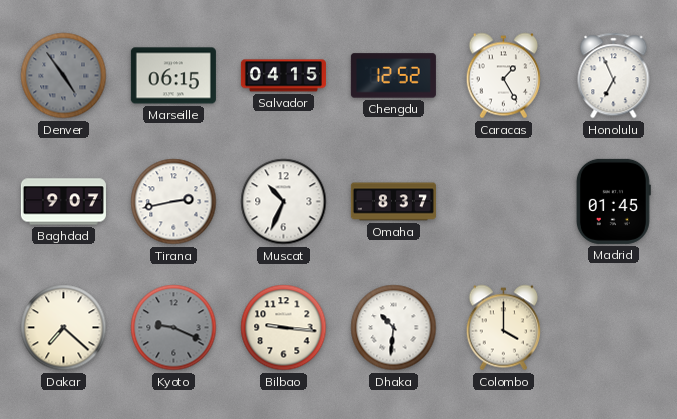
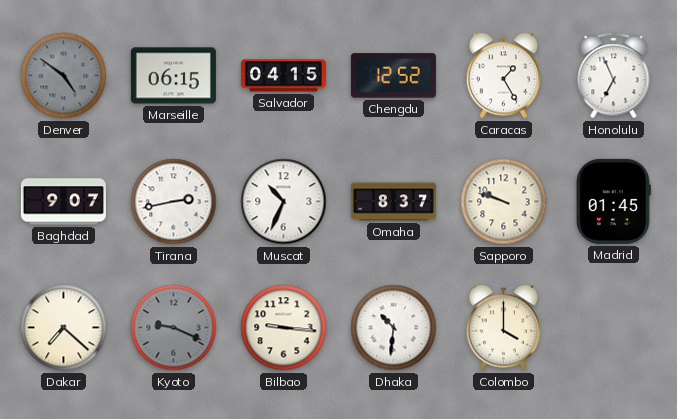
Denver: 4:54 -> 4:51
Sapporo: none -> 9:48
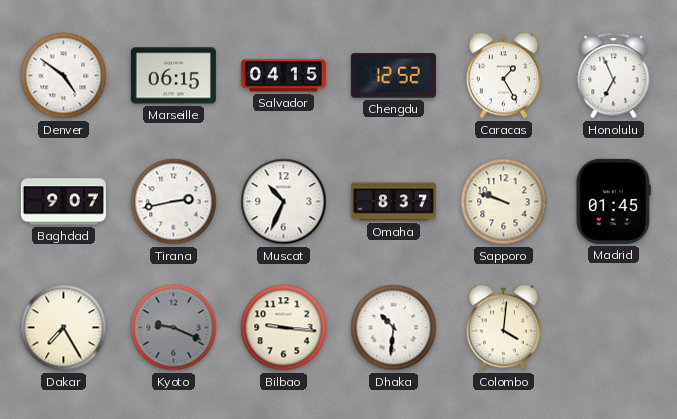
Denver dial: grey -> white
Dakar: 7:22 -> 7:25
Colombo: 4:00 -> 4:01
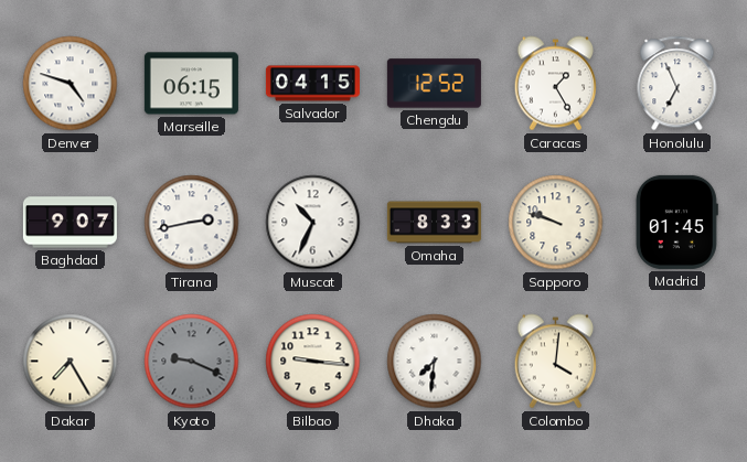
Denver: 4:51 -> 4:48
Omaha: 8:37 -> 8:33
Dhaka: 10:31 -> 7:31
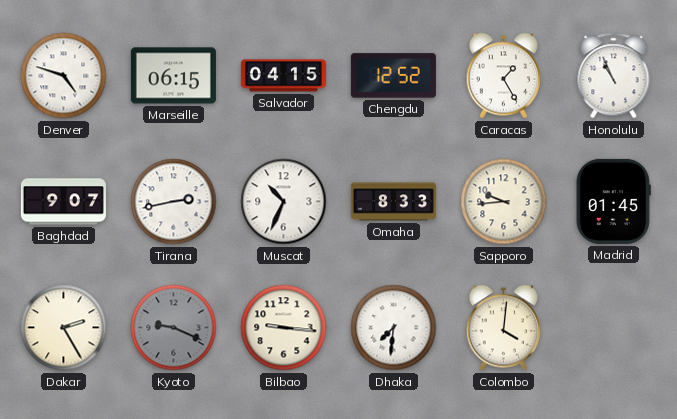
Honolulu: 6:56 -> 10:56
Sapporo: 9:48 -> 9:44
Dakar: 7:25 -> 2:25
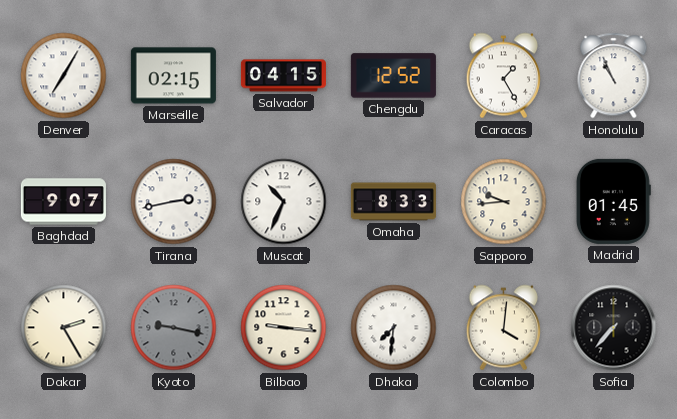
Denver: 4:48 -> 7:05
Marseille: 06:15 -> 02:15
Kyoto: 9:19 -> 9:17
Sofia: none -> 7:37
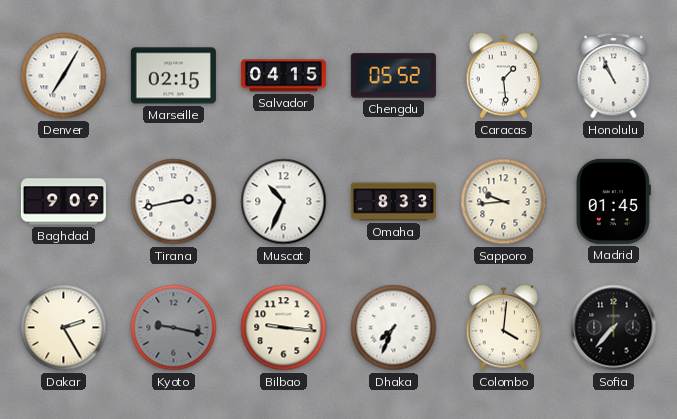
Chengdu: 12:52 -> 05:52
Caracas: 1:25 -> 1:29
Baghdad: 9:07 -> 9:09
Dhaka: 7:31 -> 7:34
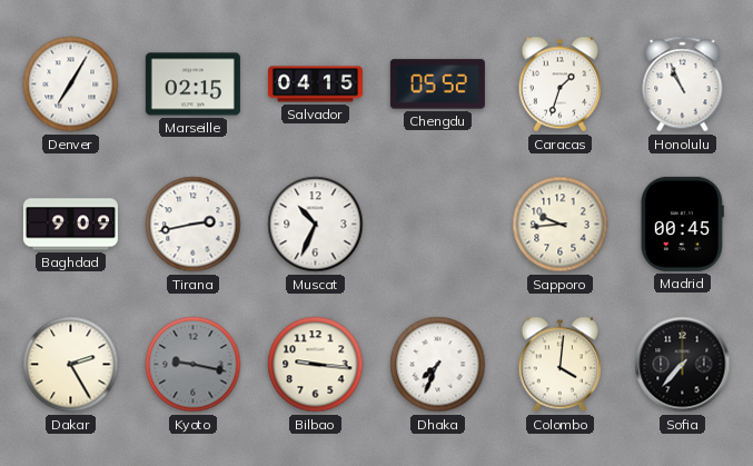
Caracas: 1:29 -> 1:33
Omaha: 8:33 -> none
Madrid: 01:45 -> 00:45
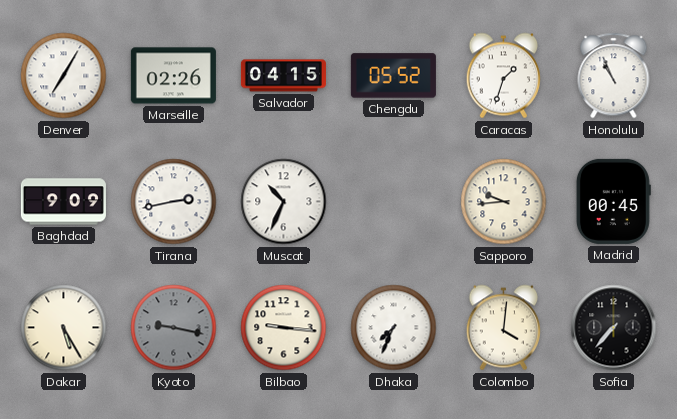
Marseille: 02:15 -> 02:26
Dakar: 2:25 -> 5:25
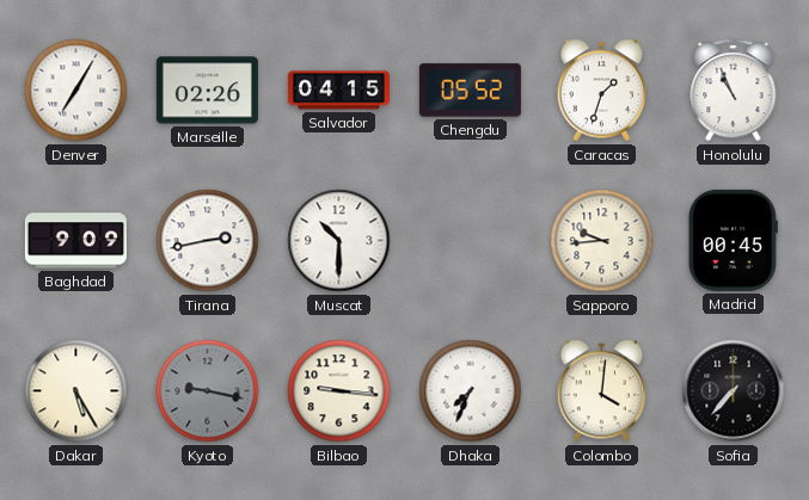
Muscat: 10:34 -> 10:30
